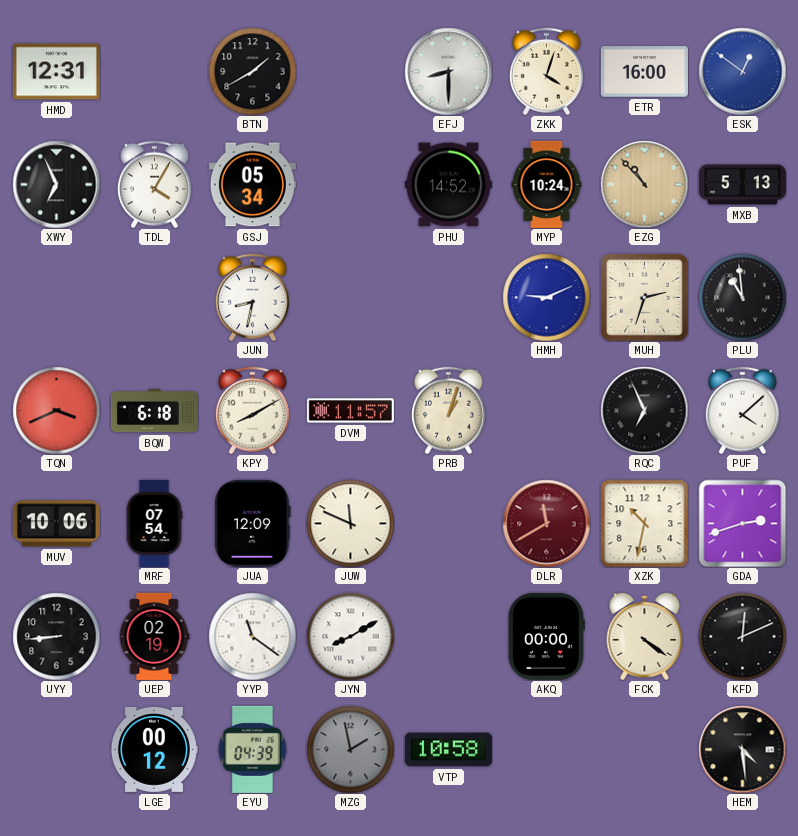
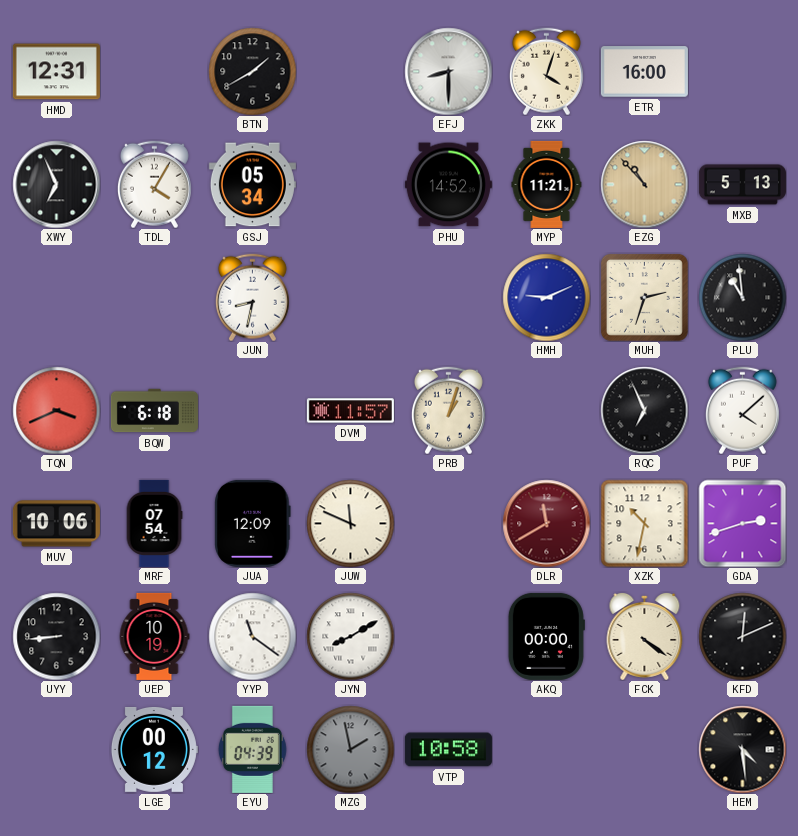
ESK: 12:51 -> none
MYP: 10:24 -> 11:21
KPY: 8:10 -> none
UEP: 02:19 -> 10:19
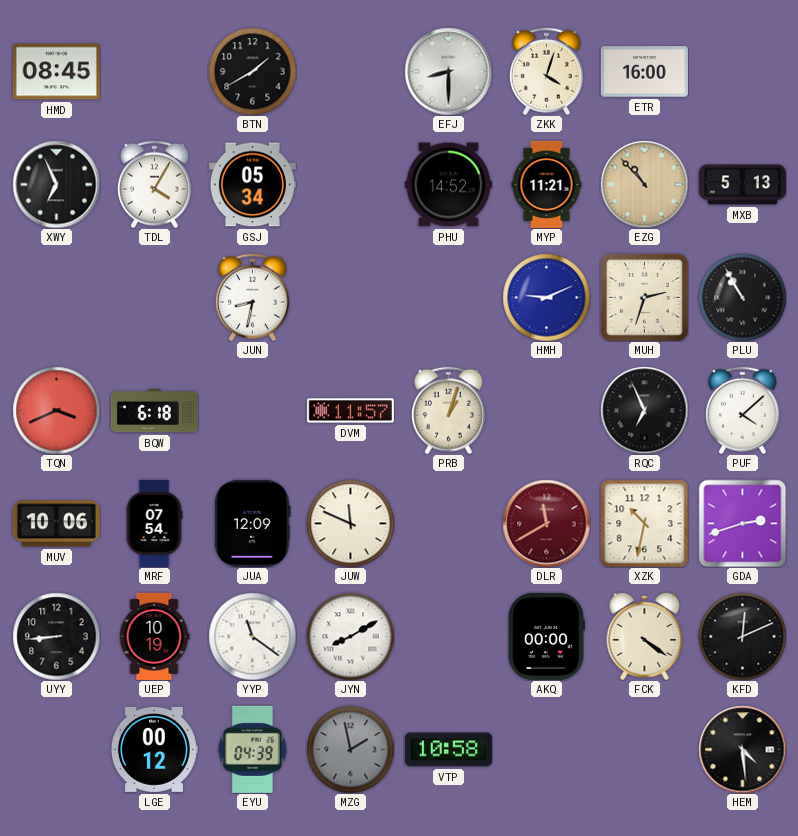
HMD: 12:31 -> 08:45
PLU: 10:59 -> 10:55
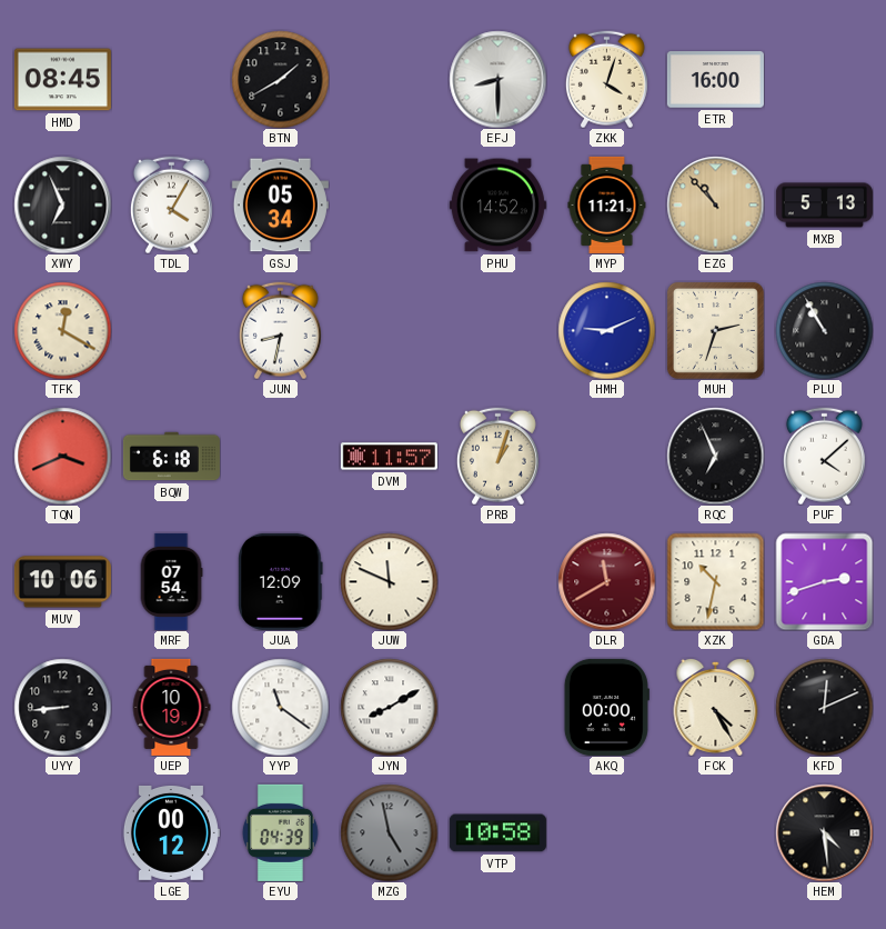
TFK: none -> 12:20
FCK: 4:21 -> 4:25
MZG: 1:58 -> 4:58
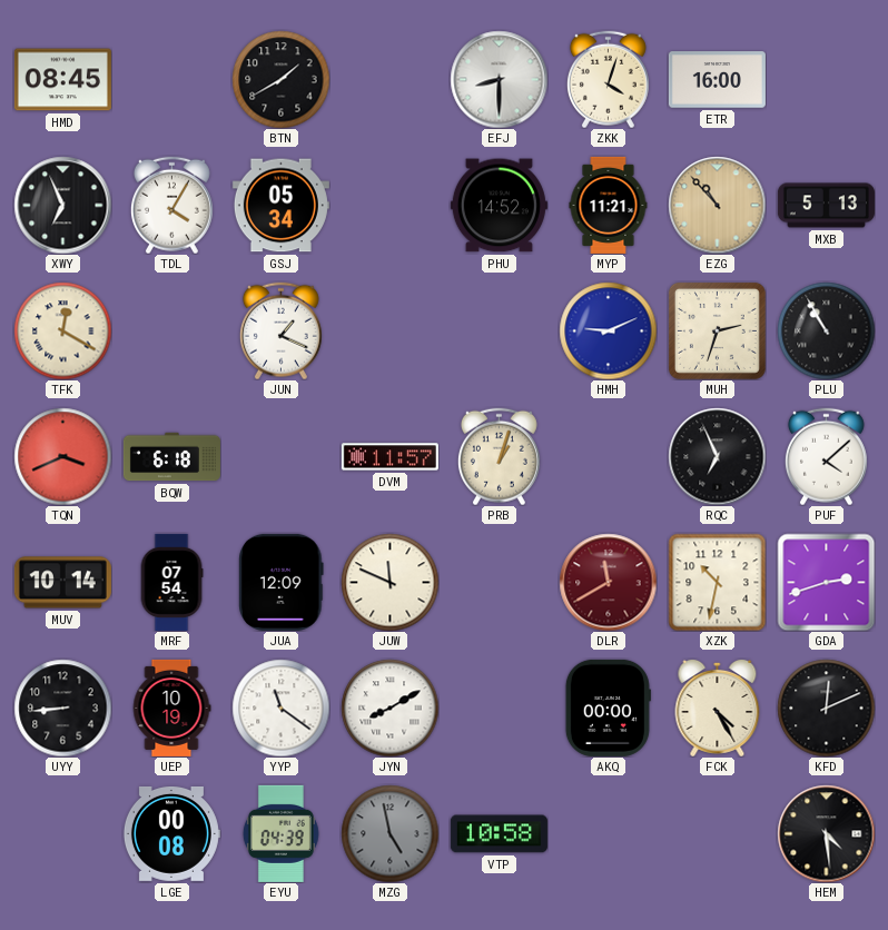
JUN: 8:32 -> 1:19
MUV: 10:06 -> 10:14
LGE: 00:12 -> 00:08
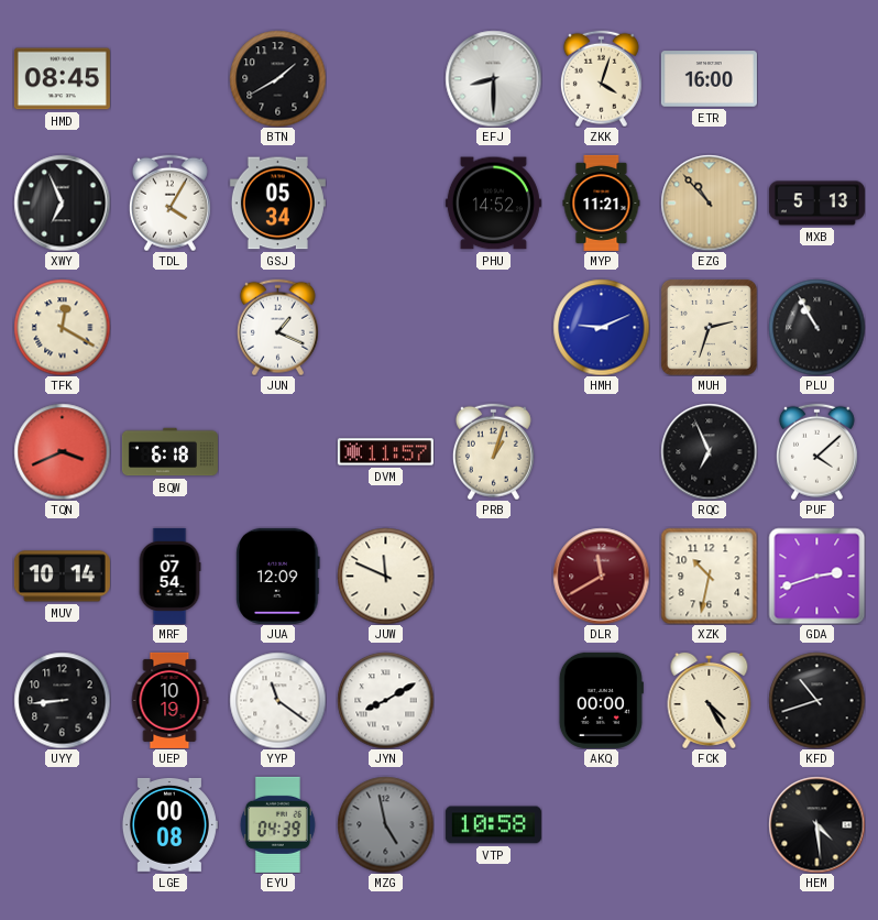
KFD: 12:11 -> 10:42
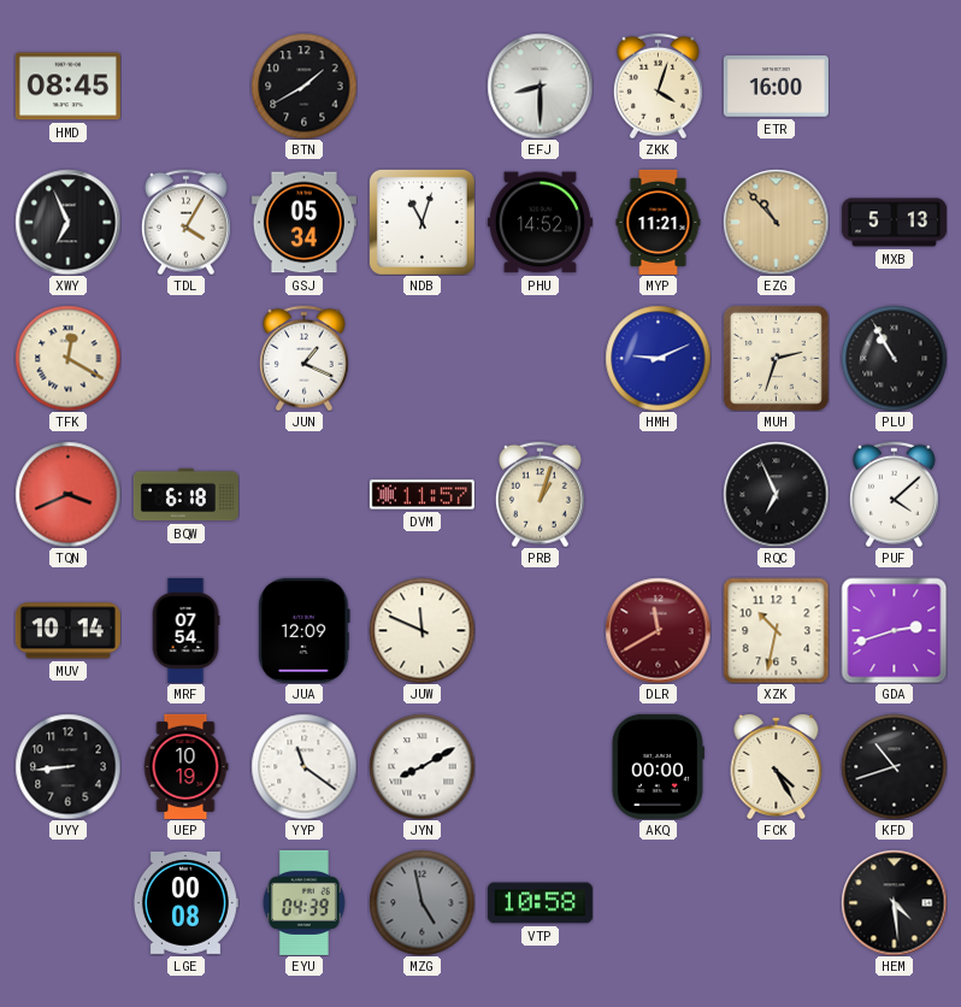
NDB: none -> 11:03
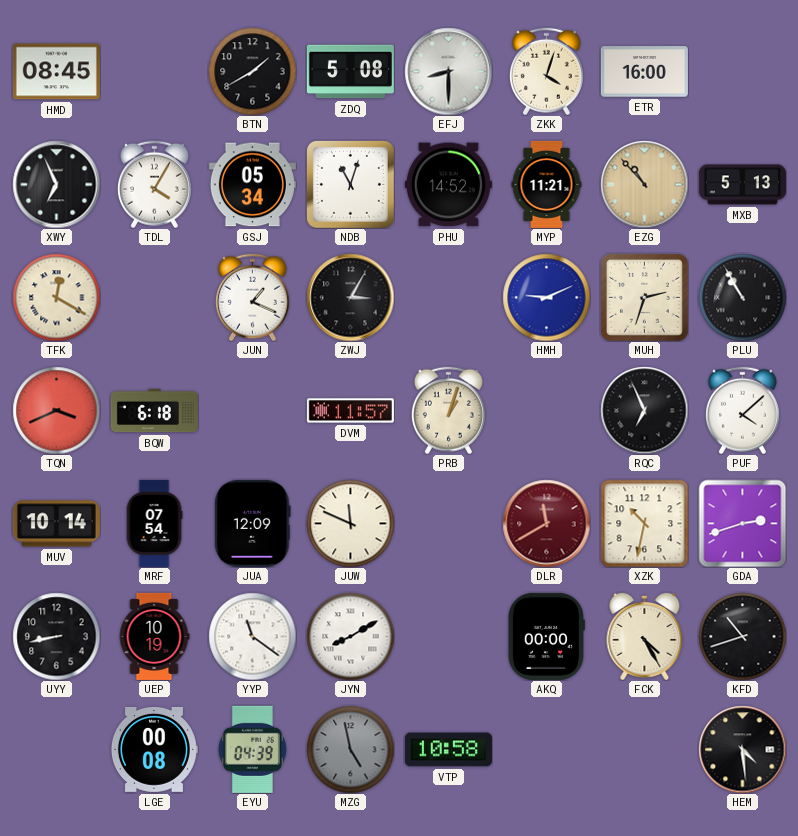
ZDQ: none -> 5:08
ZWJ: none -> 3:05
UYY: 8:44 -> 8:43
